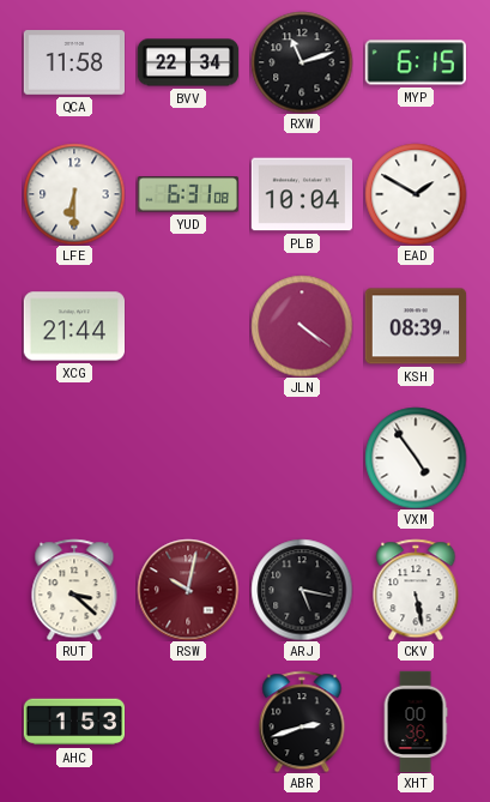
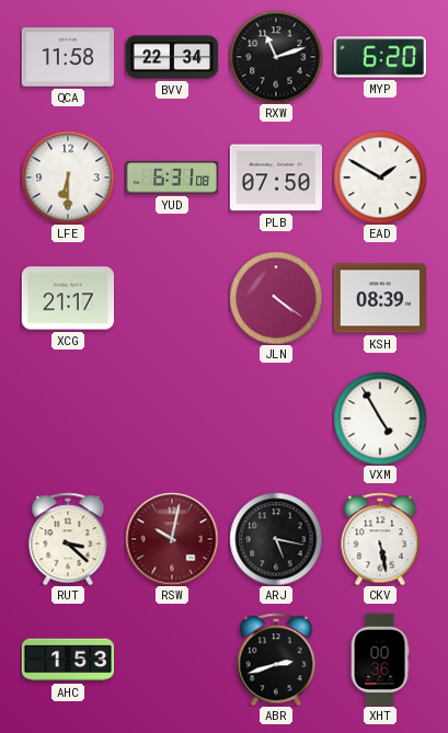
MYP: 6:15 -> 6:20
PLB: 10:04 -> 07:50
XCG: 21:44 -> 21:17
VXM: 4:54 -> 4:55
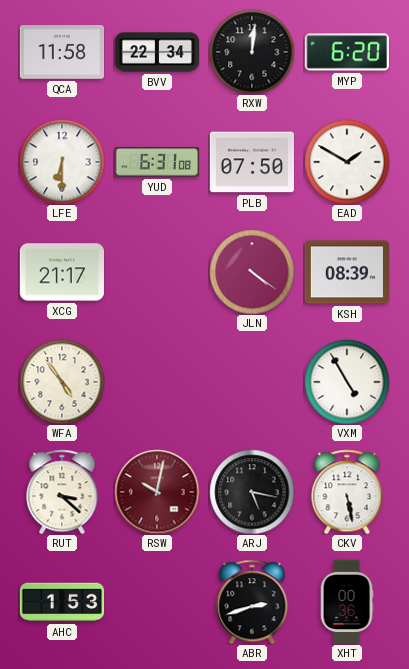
RXW: 11:12 -> 12:01
WFA: none -> 4:54
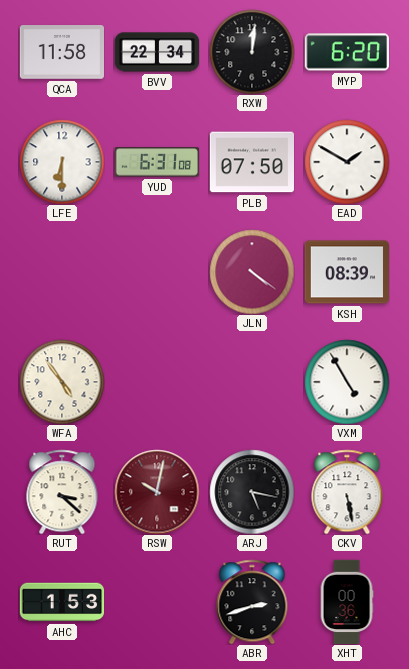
XCG: 21:17 -> none
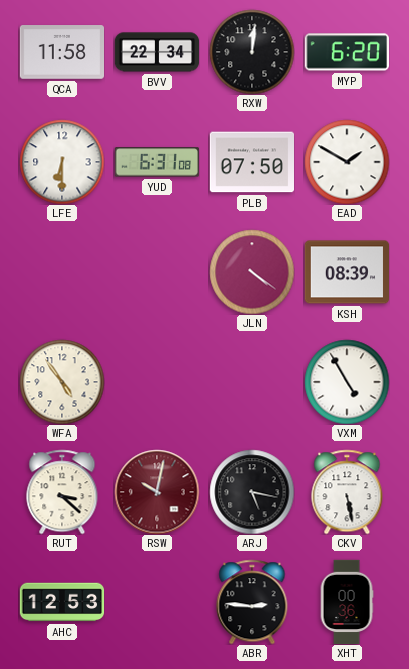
AHC: 1:53 -> 12:53
ABR: 2:42 -> 2:46
